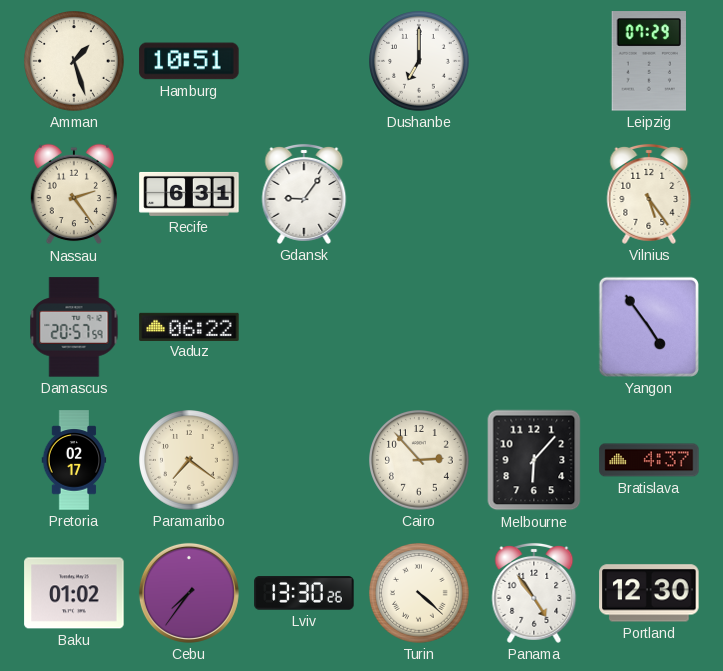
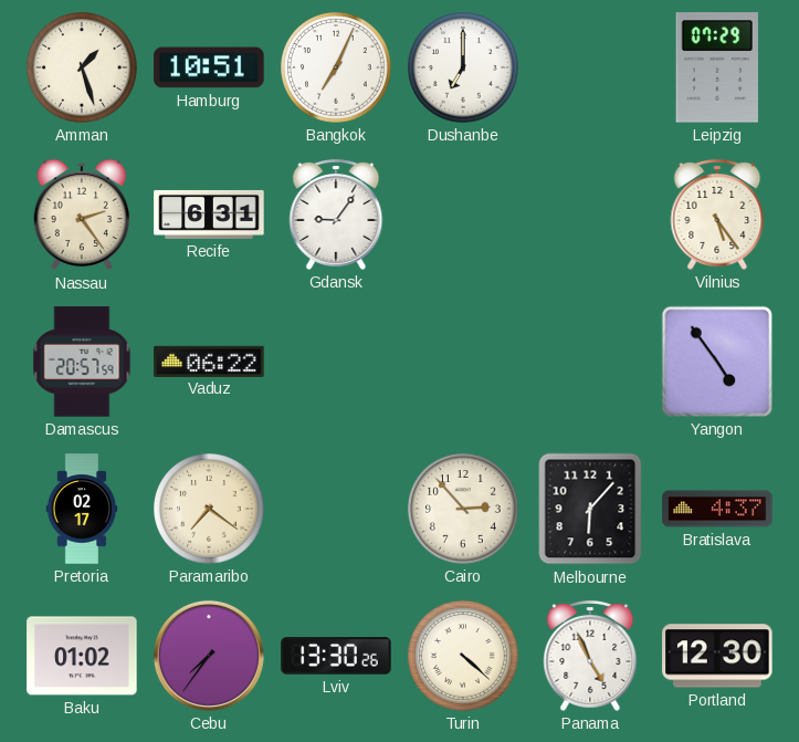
Bangkok: none -> 7:04
Panama: 4:54 -> 4:56
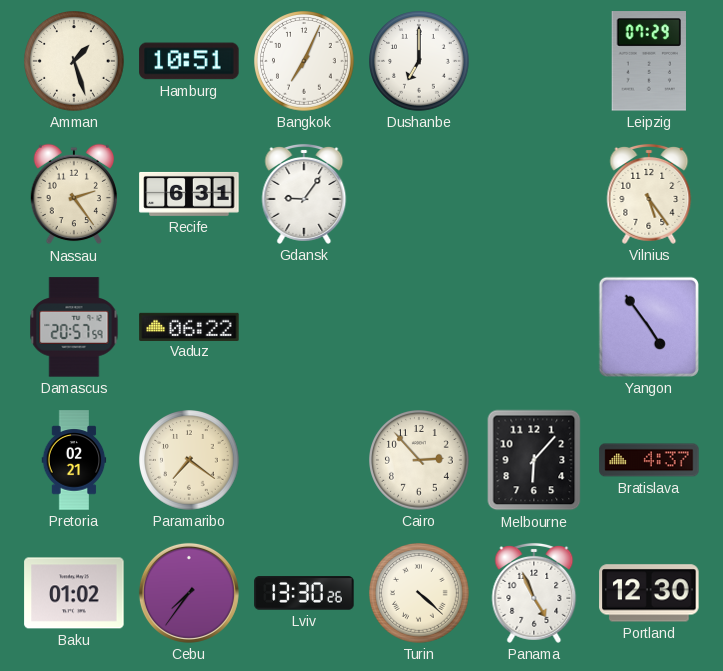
Pretoria: 02:17 -> 02:21
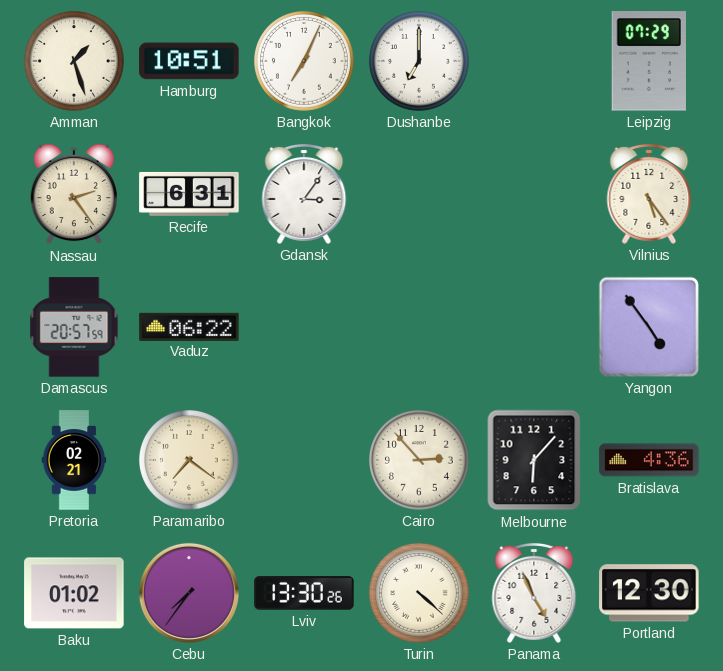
Gdansk: 9:06 -> 3:06
Bratislava: 4:37 -> 4:36
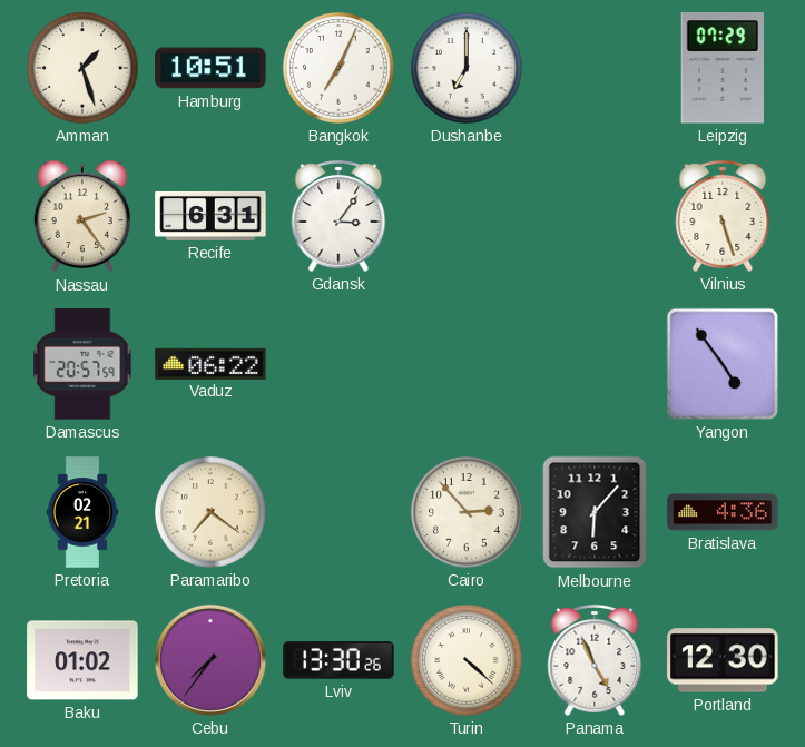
Vilnius: 5:24 -> 5:27
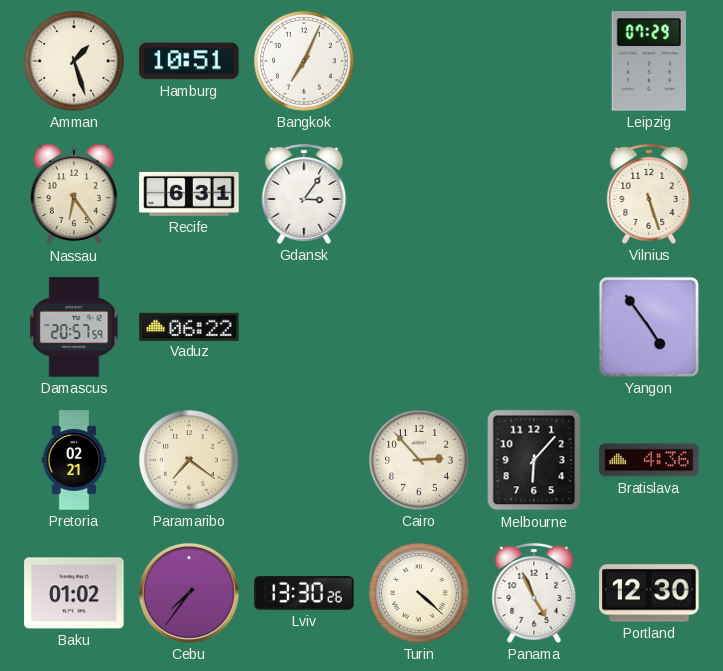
Dushanbe: 7:00 -> none
Nassau: 2:24 -> 6:24
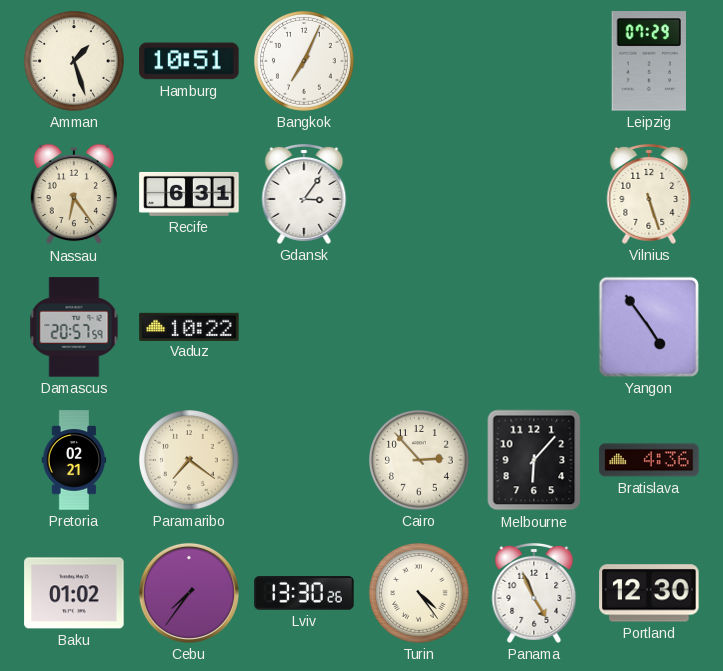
Vaduz: 06:22 -> 10:22
Turin: 4:22 -> 4:24
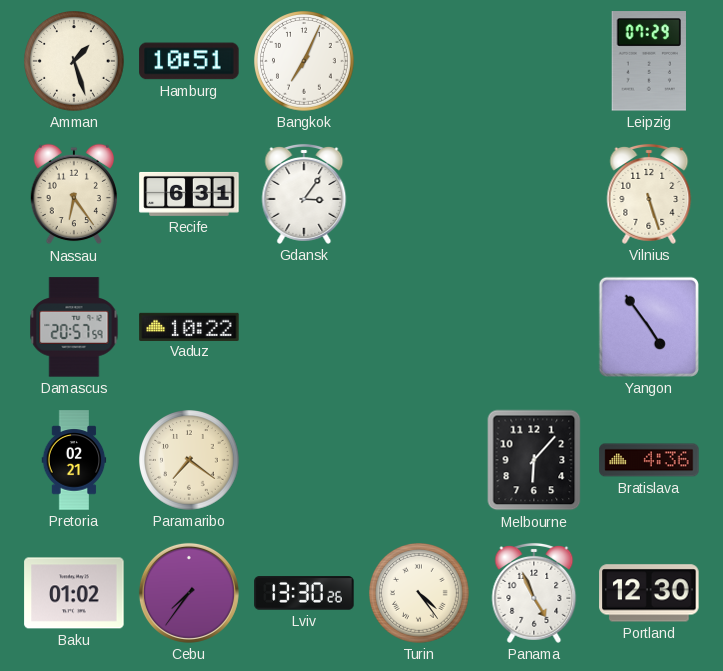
Cairo: 2:53 -> none
